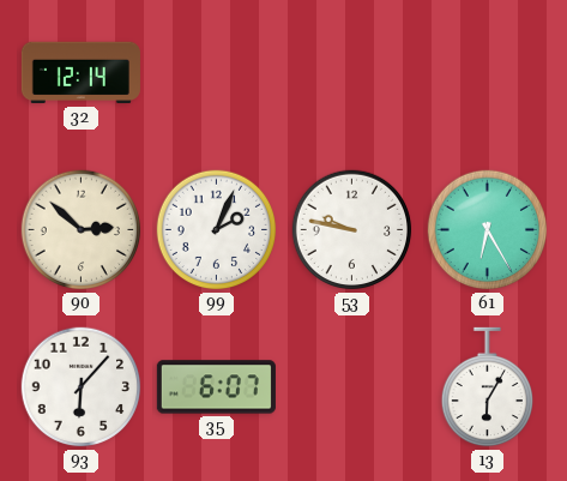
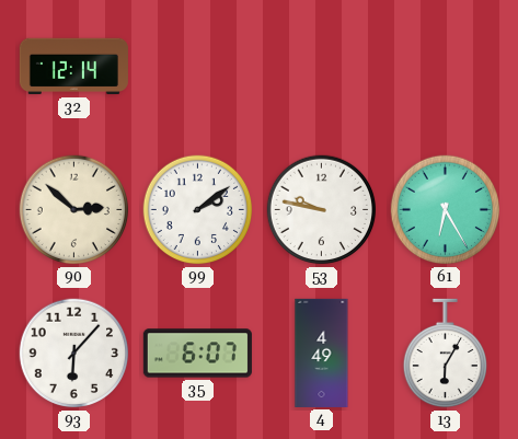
99: 2:04 -> 2:09
4: none -> 4:49
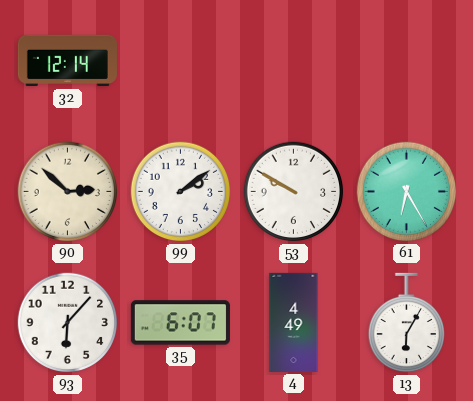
53: 9:47 -> 9:50
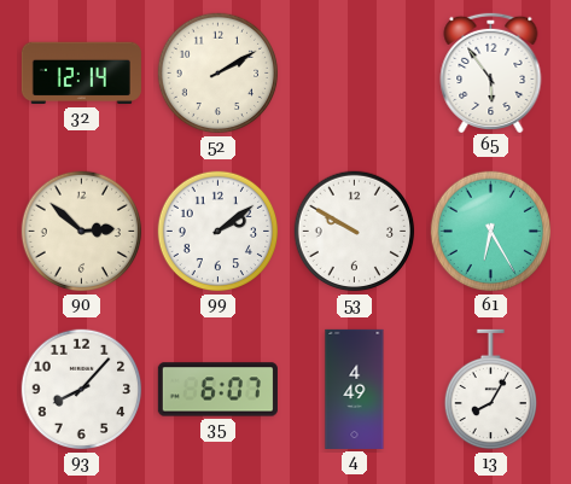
52: none -> 2:10
65: none -> 5:54
93: 6:07 -> 8:07
13: 6:05 -> 8:05
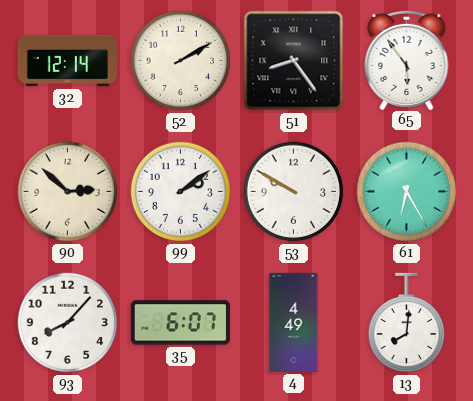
51: none -> 8:24
13: 8:05 -> 8:01
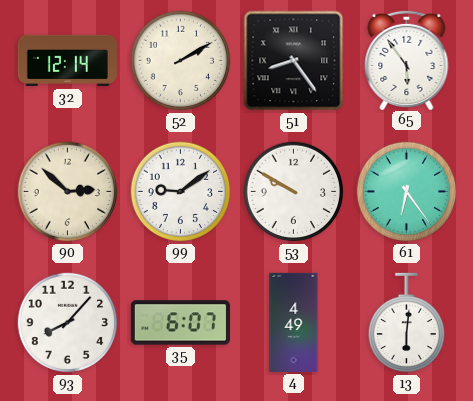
99: 2:09 -> 9:09
61: 6:25 -> 6:24
13: 8:01 -> 6:01
